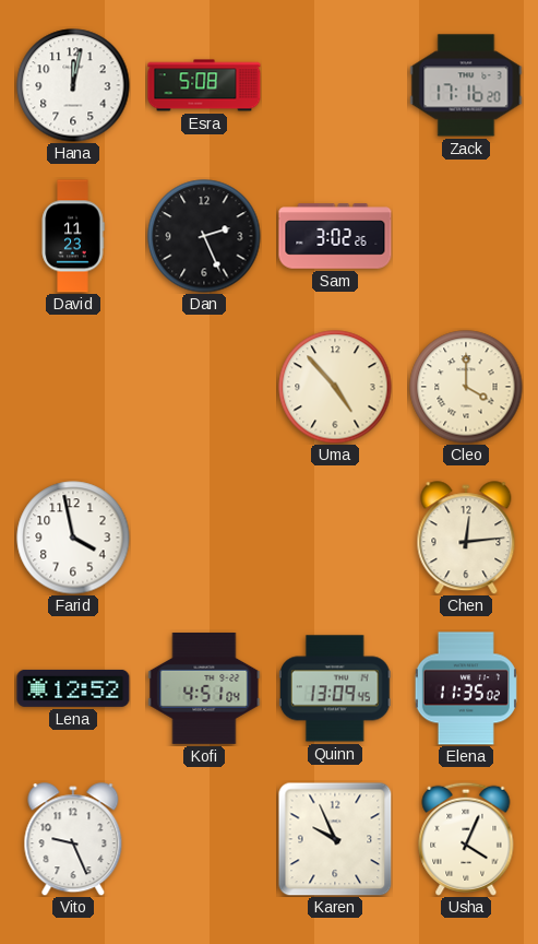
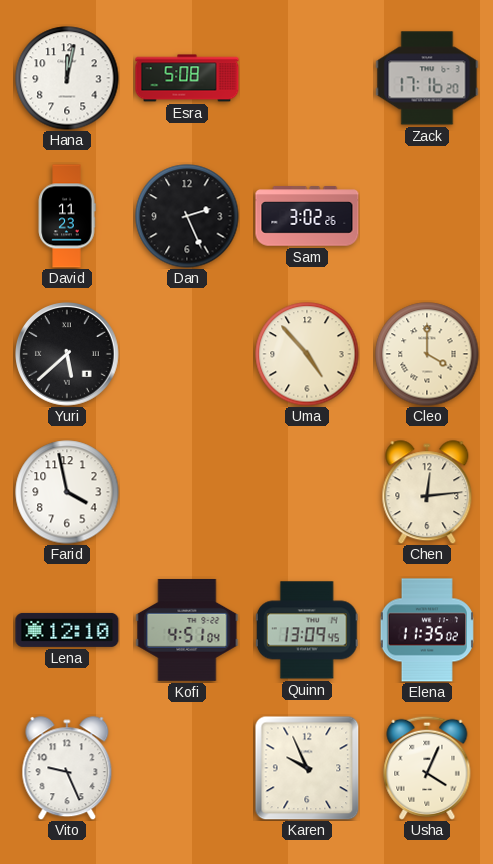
Yuri: none -> 5:38
Lena: 12:52 -> 12:10
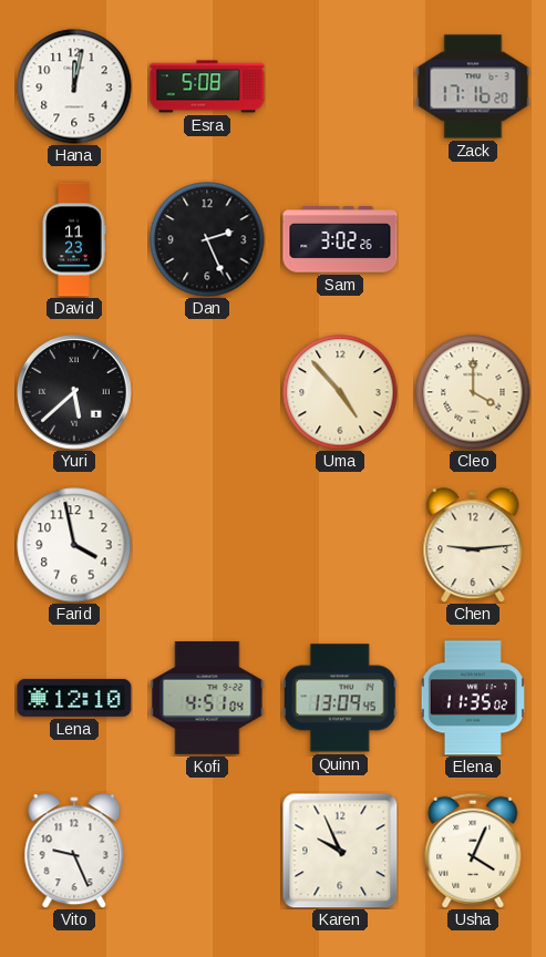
Chen: 12:14 -> 9:14
